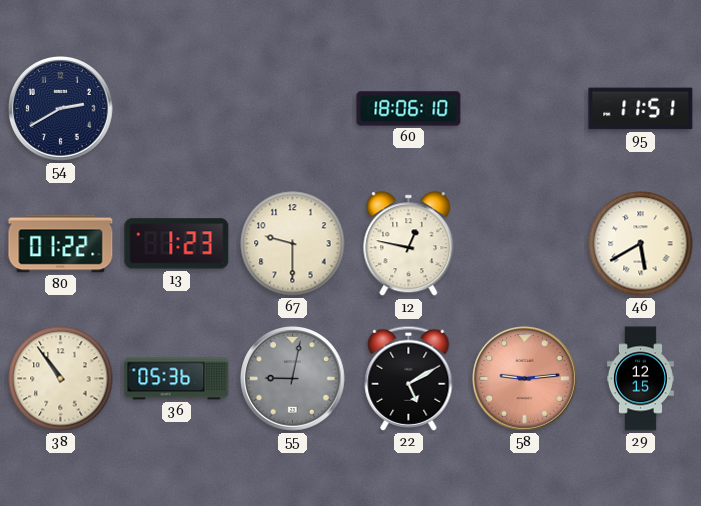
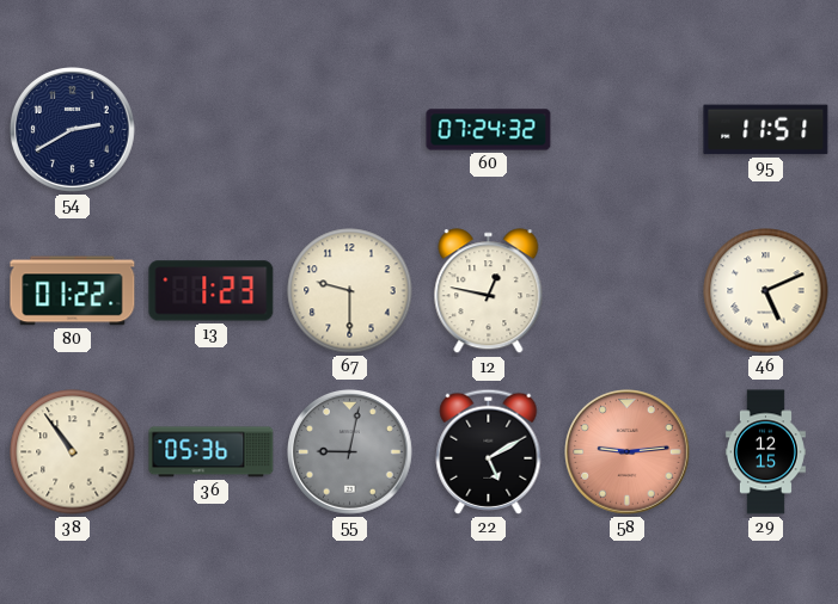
60: 18:06 -> 07:24
46: 5:40 -> 5:11
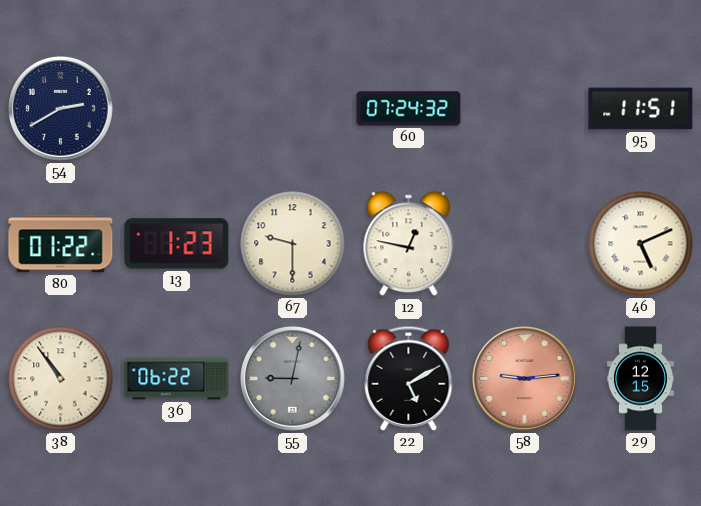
36: 05:36 -> 06:22
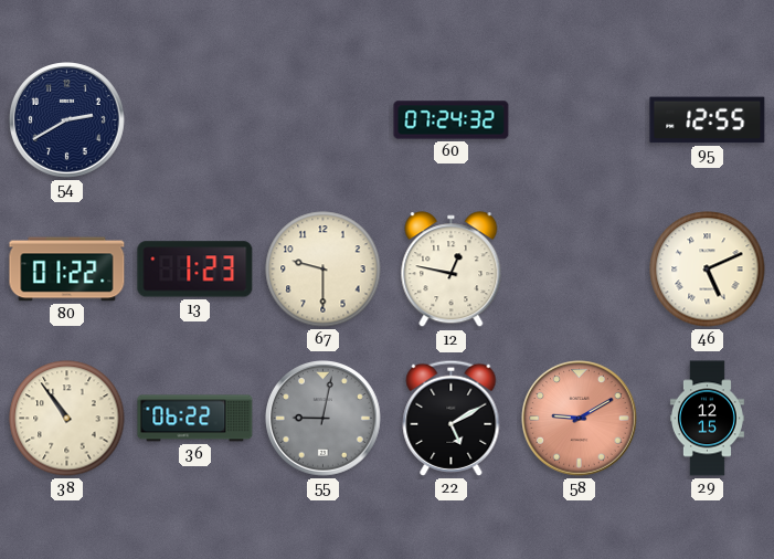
95: 11:51 -> 12:55
58: 9:14 -> 9:10
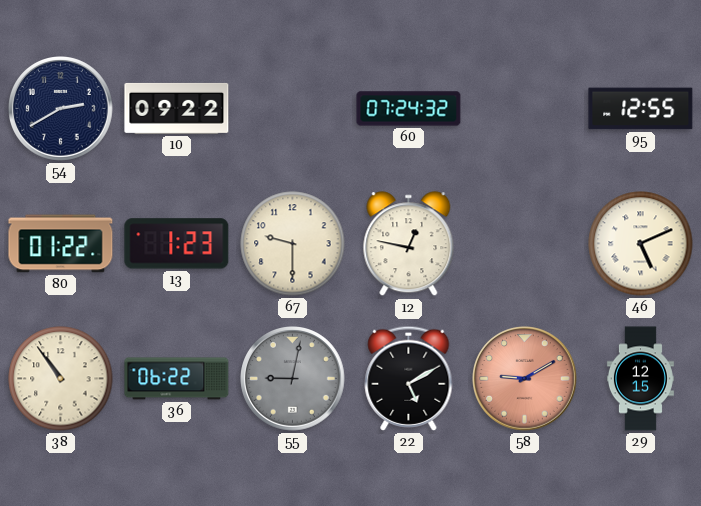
10: none -> 09:22
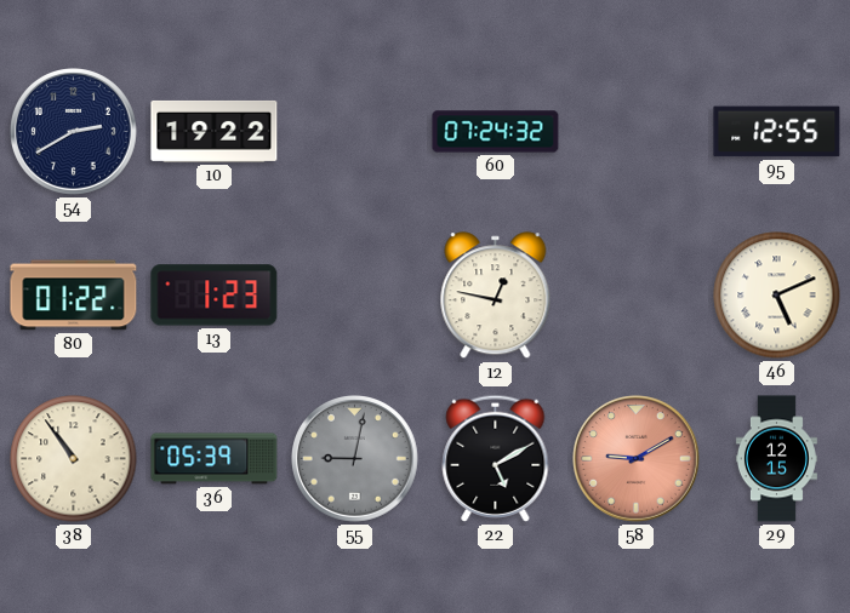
10: 09:22 -> 19:22
67: 9:30 -> none
36: 06:22 -> 05:39
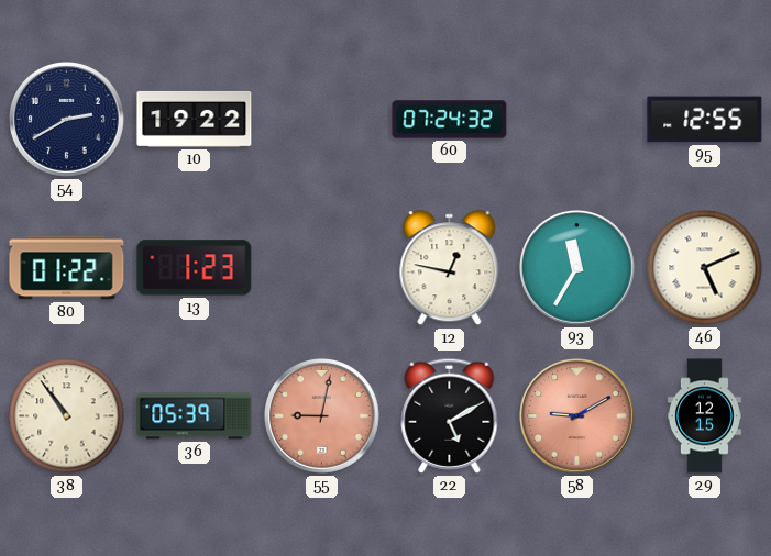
93: none -> 11:35
55 dial: grey -> salmon
